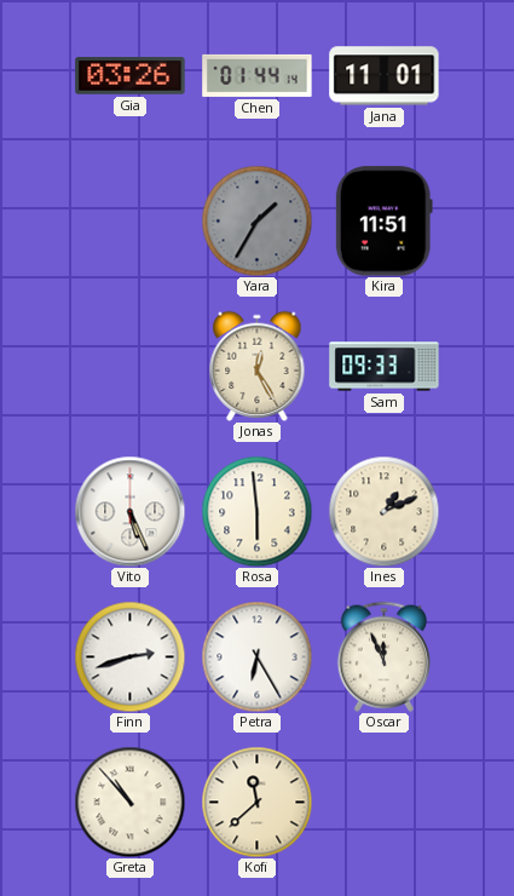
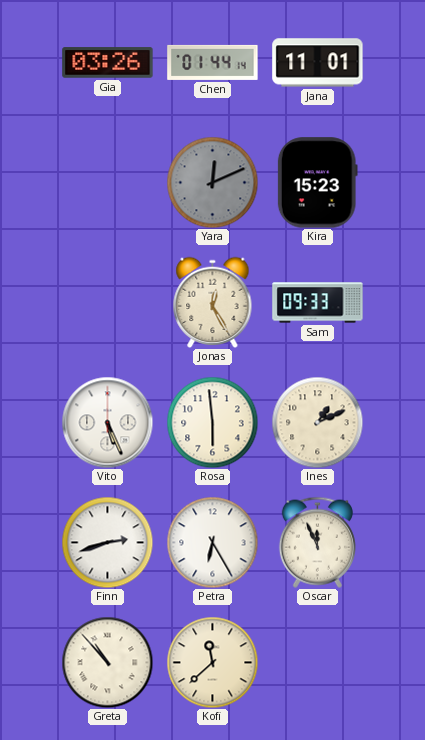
Yara: 1:35 -> 12:11
Kira: 11:51 -> 15:23
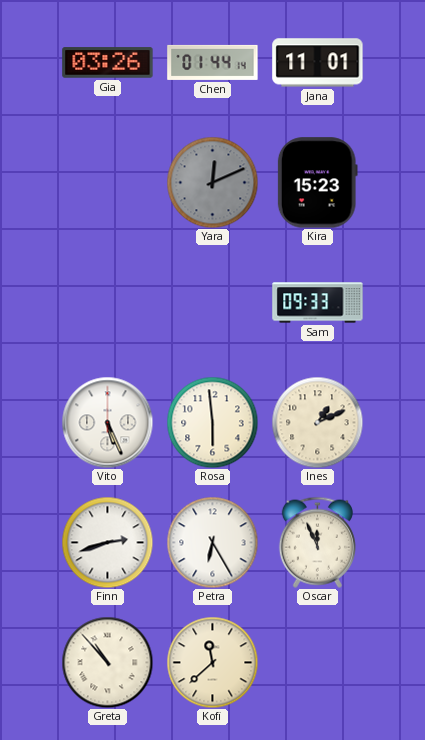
Jonas: 12:25 -> none
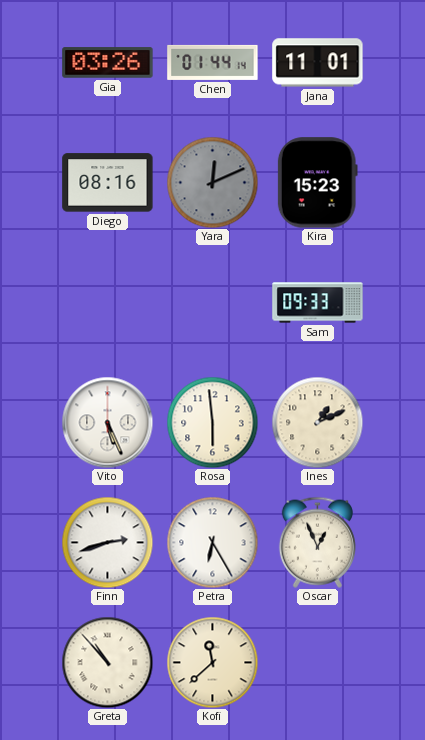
Diego: none -> 08:16
Oscar: 11:56 -> 12:56
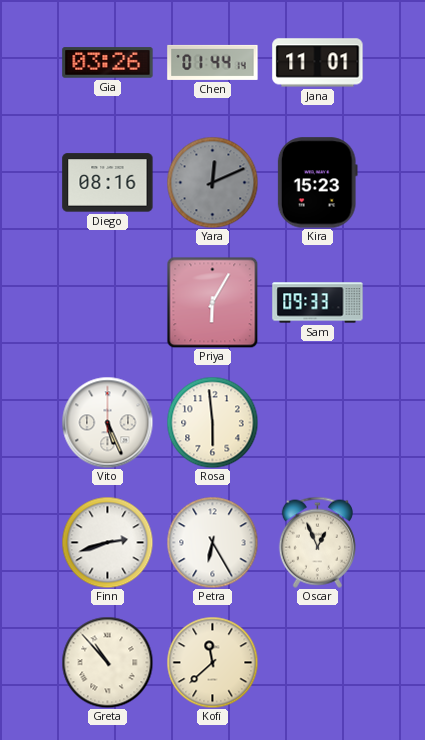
Priya: none -> 6:05
Ines: 1:11 -> none
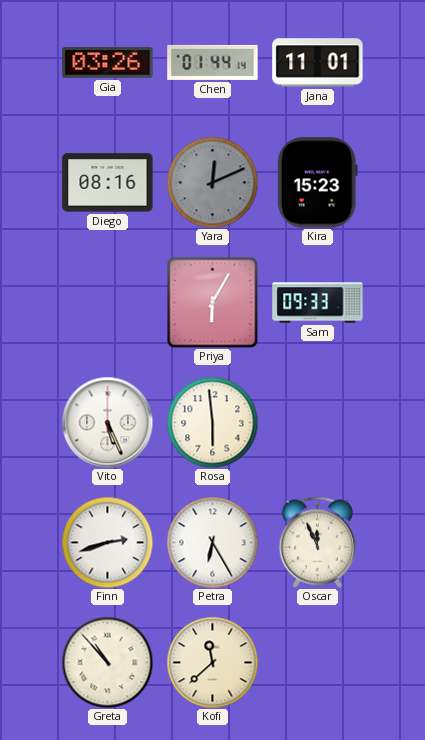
Oscar: 12:56 -> 11:56
